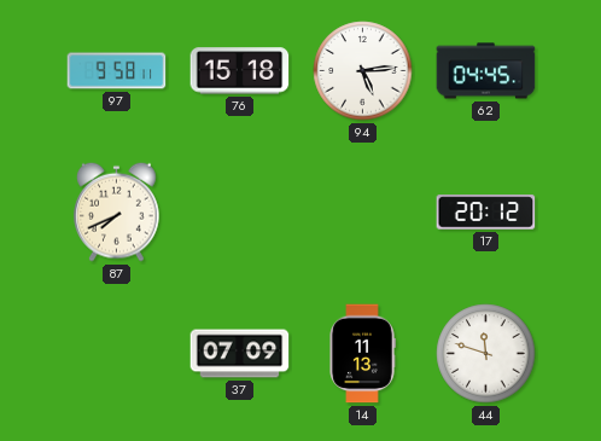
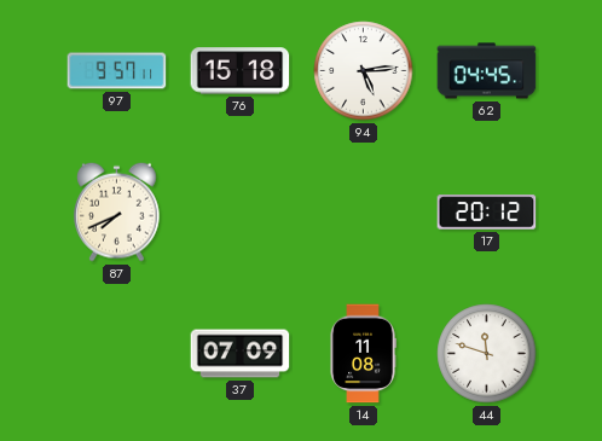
97: 9:58 -> 9:57
14: 11:13 -> 11:08
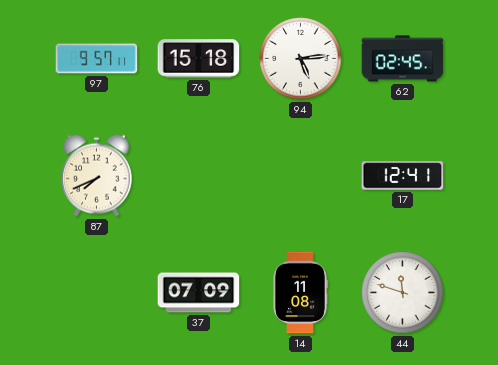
62: 04:45 -> 02:45
17: 20:12 -> 12:41
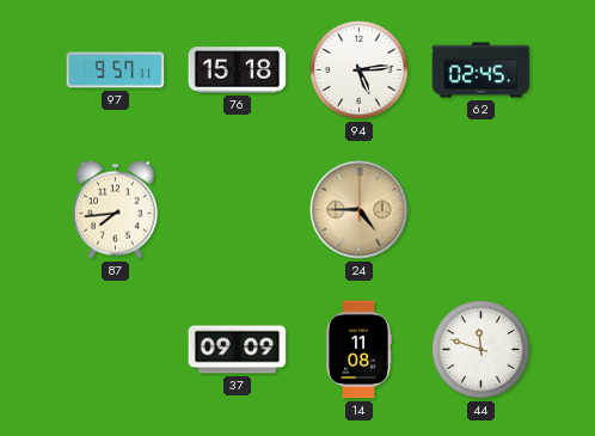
87: 7:41 -> 7:44
24: none -> 4:45
17: 12:41 -> none
37: 07:09 -> 09:09
